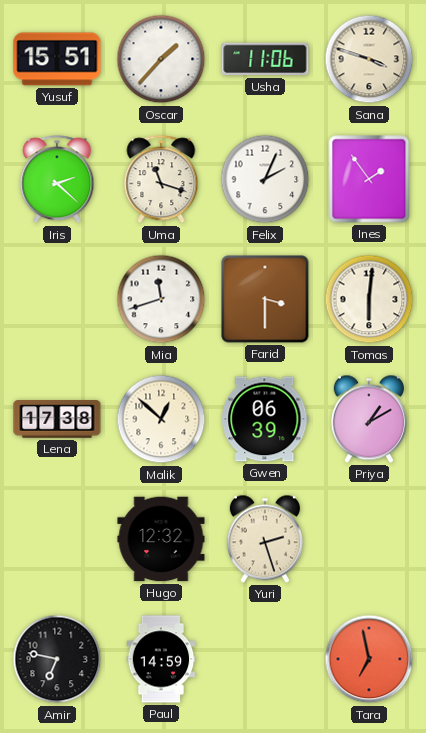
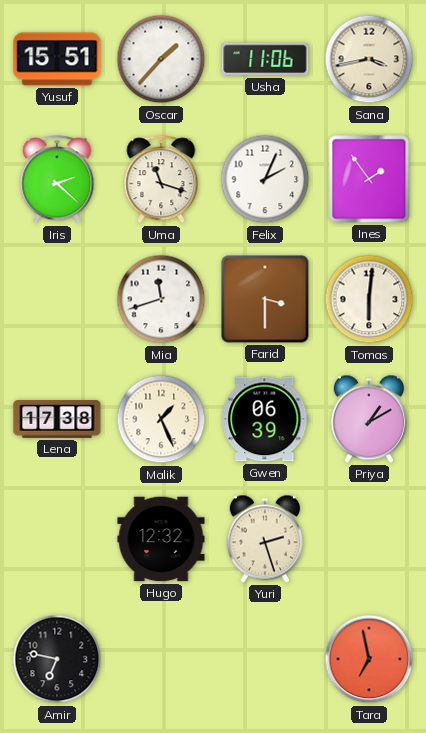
Sana: 3:48 -> 3:43
Malik: 12:52 -> 1:26
Paul: 14:59 -> none
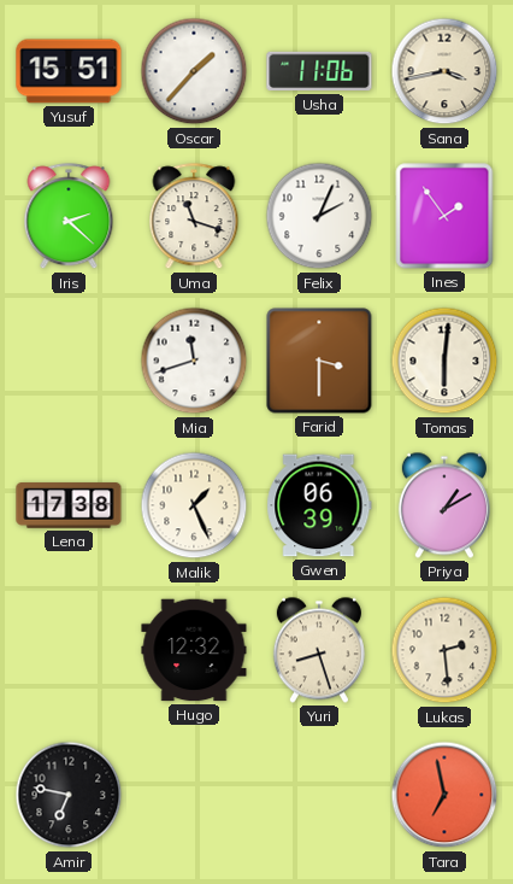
Yuri: 2:27 -> 8:27
Lukas: none -> 2:29
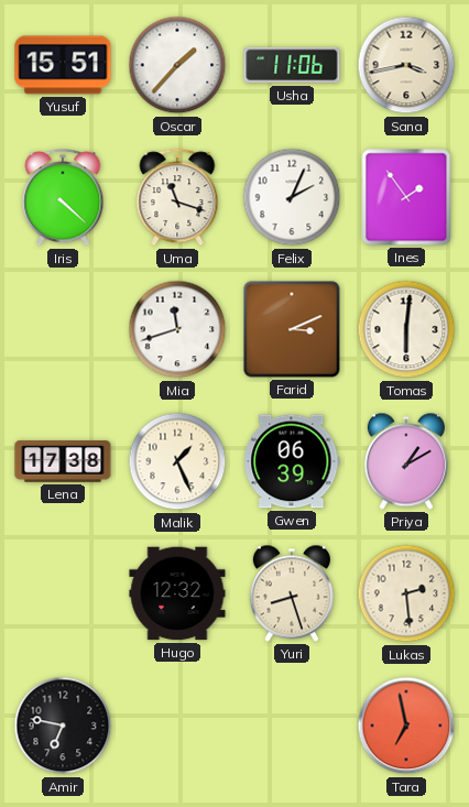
Iris: 2:22 -> 4:22
Farid: 3:30 -> 3:11
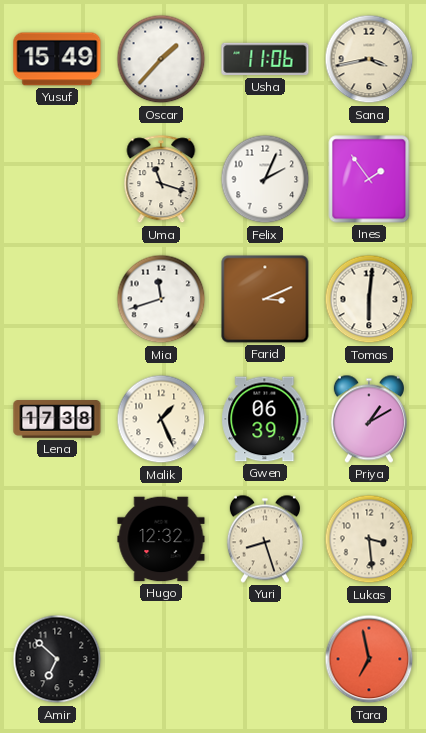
Yusuf: 15:51 -> 15:49
Iris: 4:22 -> none
Lukas: 2:29 -> 3:29
Amir: 6:47 -> 6:52
